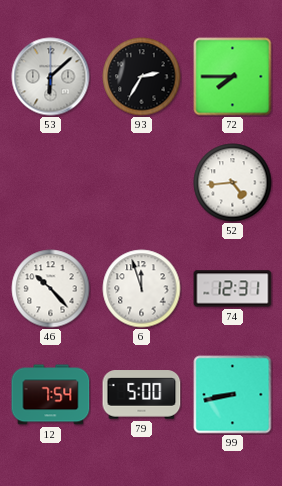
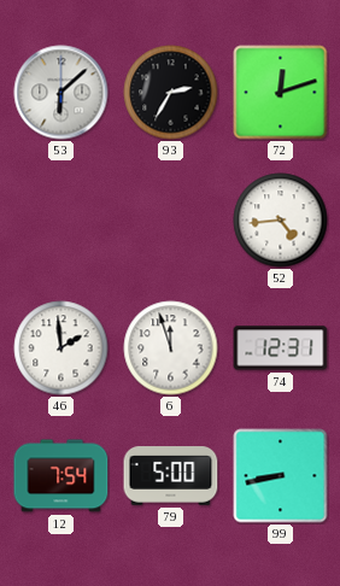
72: 7:45 -> 12:12
46: 10:23 -> 1:59
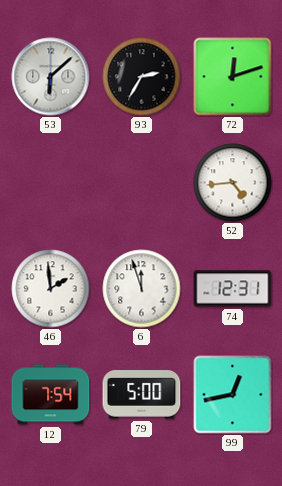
99: 8:43 -> 12:43
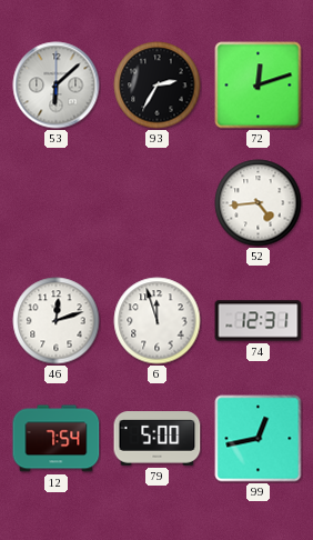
46: 1:59 -> 12:12
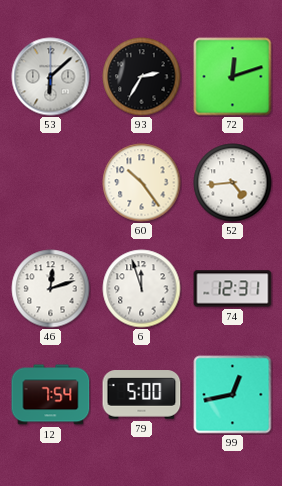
60: none -> 10:24
